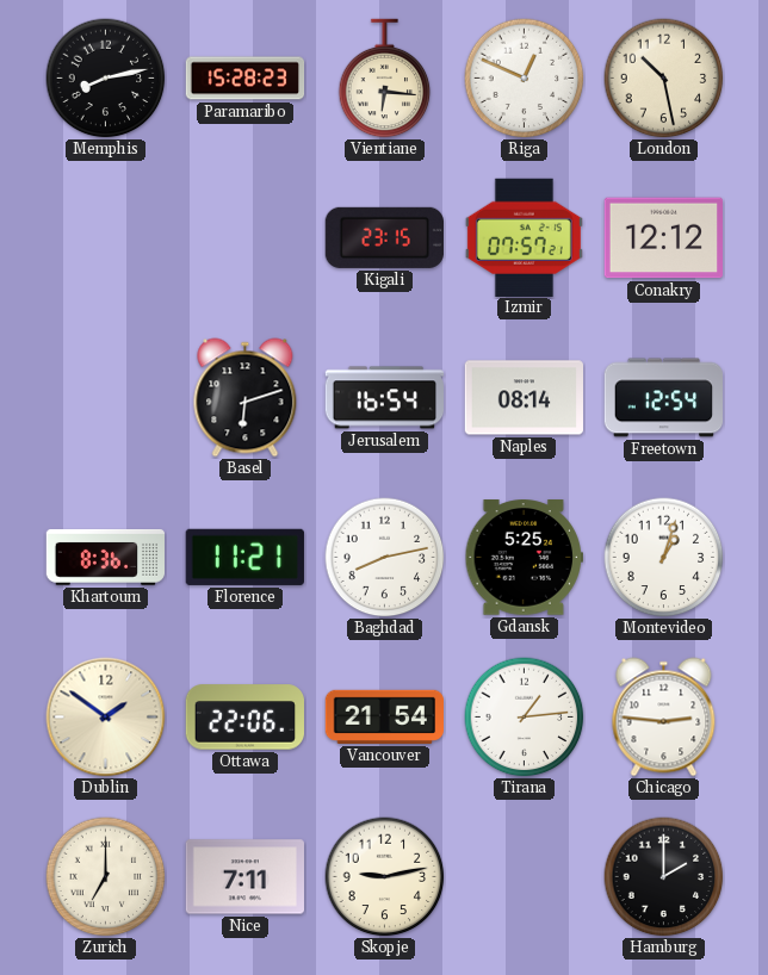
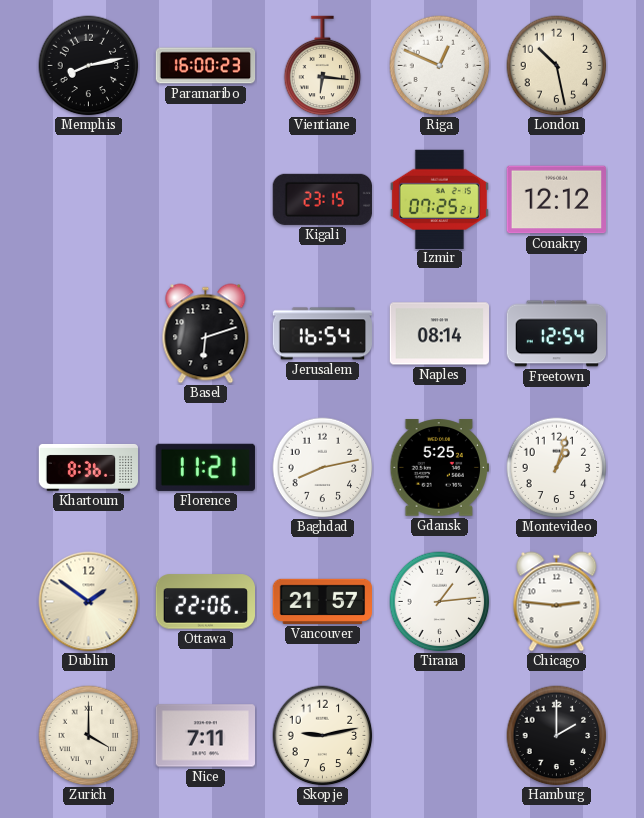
Paramaribo: 15:28 -> 16:00
Izmir: 07:57 -> 07:25
Vancouver: 21:54 -> 21:57
Zurich: 7:00 -> 4:00
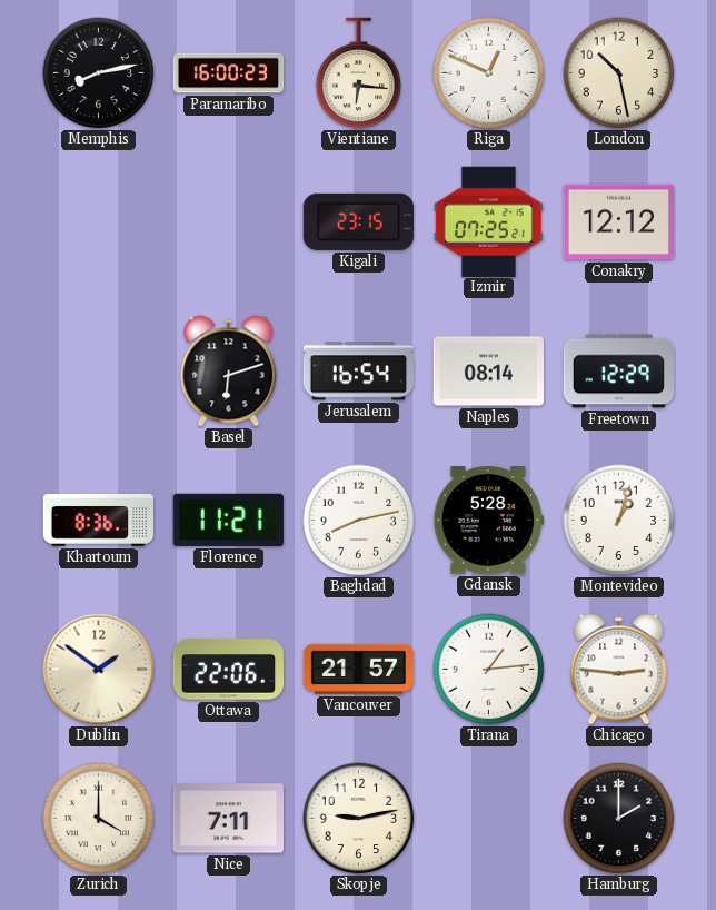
Freetown: 12:54 -> 12:29
Gdansk: 5:25 -> 5:28
